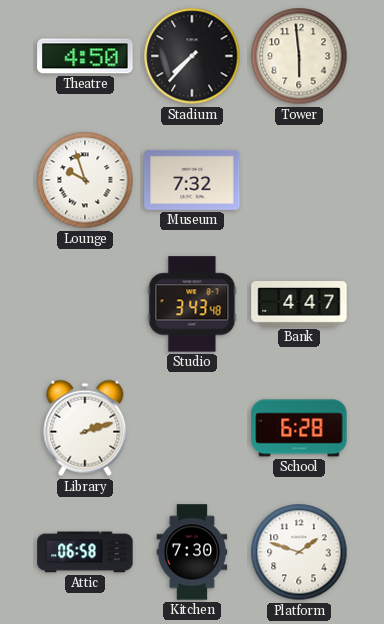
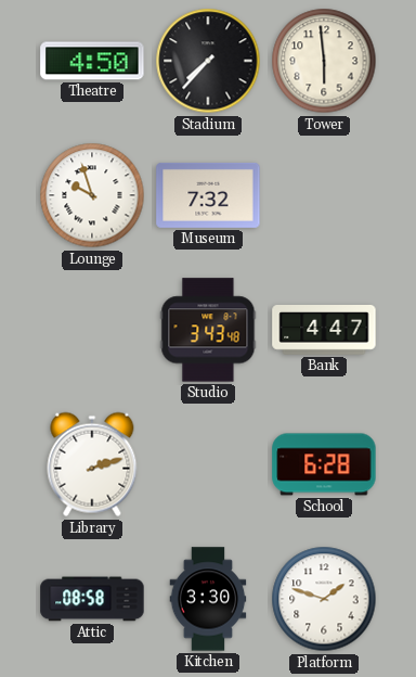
Attic: 06:58 -> 08:58
Kitchen: 7:30 -> 3:30
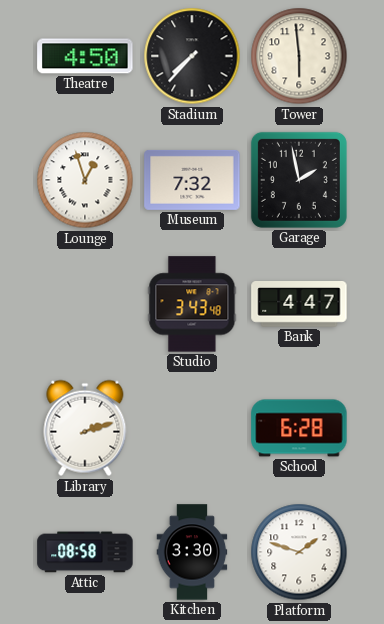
Lounge: 9:57 -> 12:57
Garage: none -> 1:58
